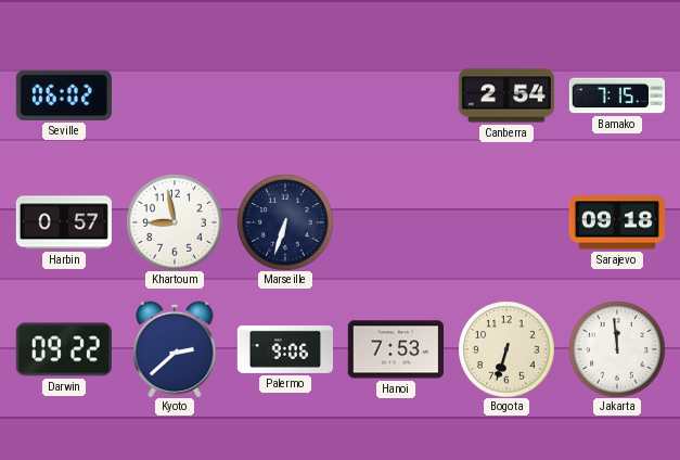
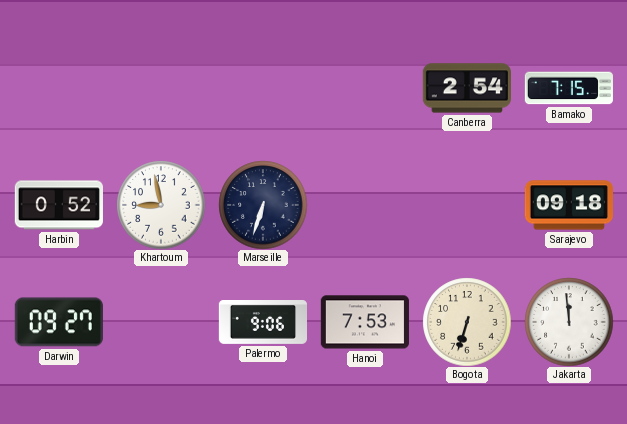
Seville: 06:02 -> none
Harbin: 0:57 -> 0:52
Darwin: 09:22 -> 09:27
Kyoto: 2:38 -> none
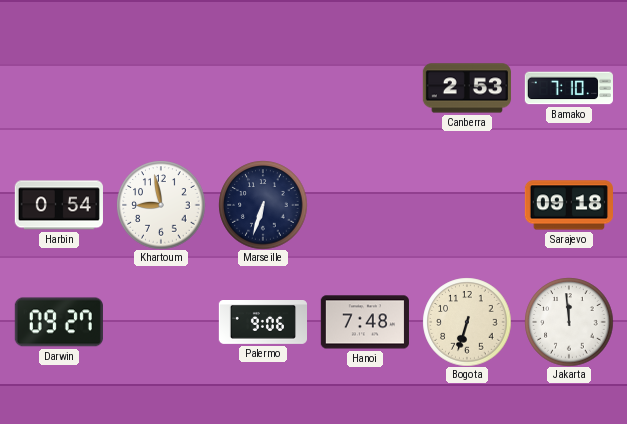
Canberra: 2:54 -> 2:53
Bamako: 7:15 -> 7:10
Harbin: 0:52 -> 0:54
Hanoi: 7:53 -> 7:48
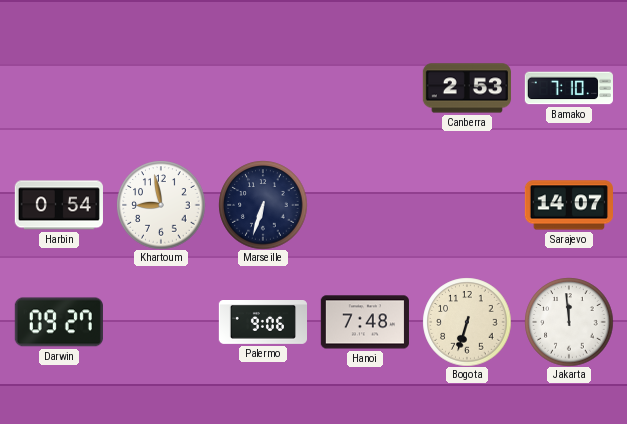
Sarajevo: 09:18 -> 14:07
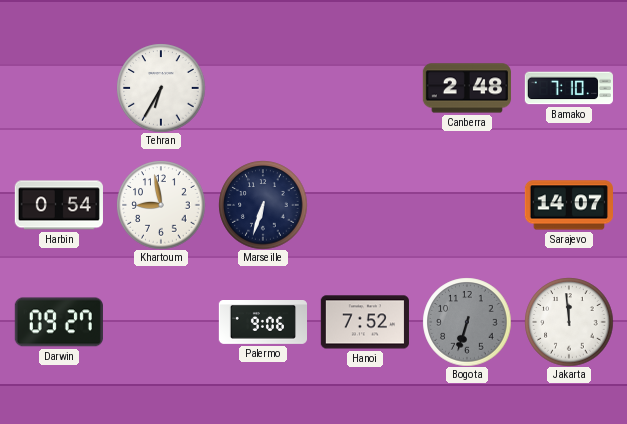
Tehran: none -> 6:35
Canberra: 2:53 -> 2:48
Hanoi: 7:48 -> 7:52
Bogota dial: cream -> grey
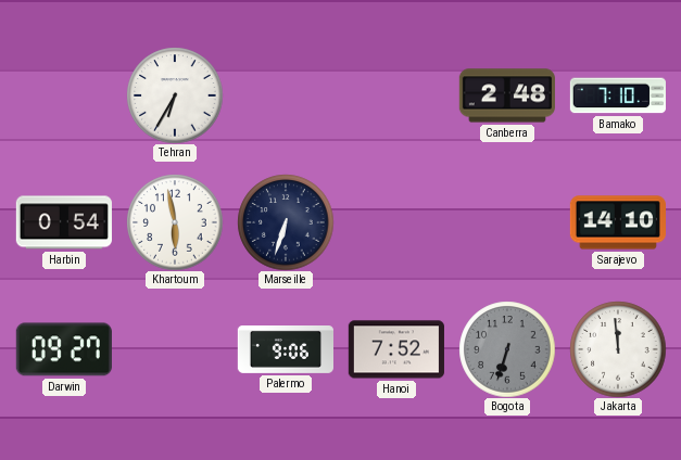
Khartoum: 8:58 -> 5:58
Sarajevo: 14:07 -> 14:10
